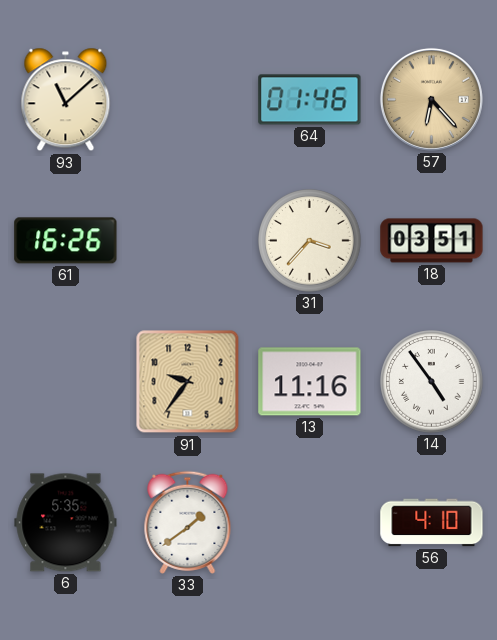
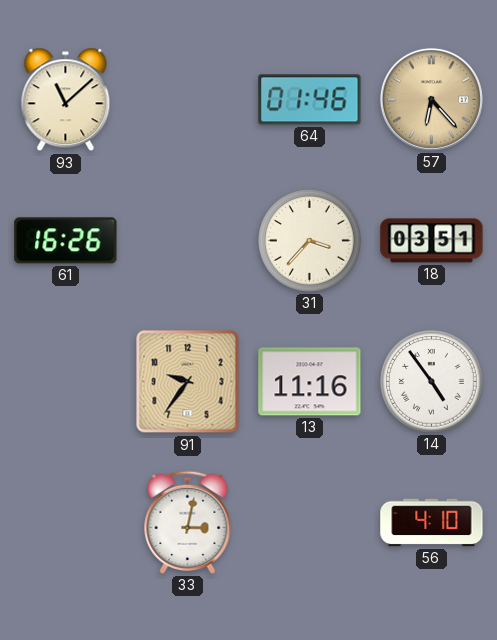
6: 5:35 -> none
33: 1:39 -> 3:02
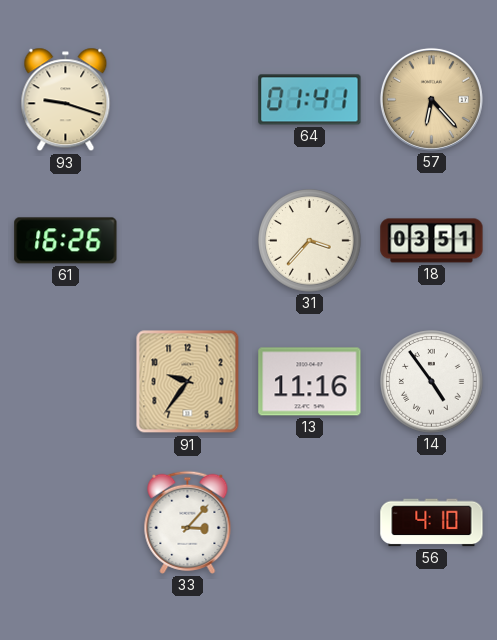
93: 11:08 -> 9:18
64: 01:46 -> 01:41
33: 3:02 -> 3:07
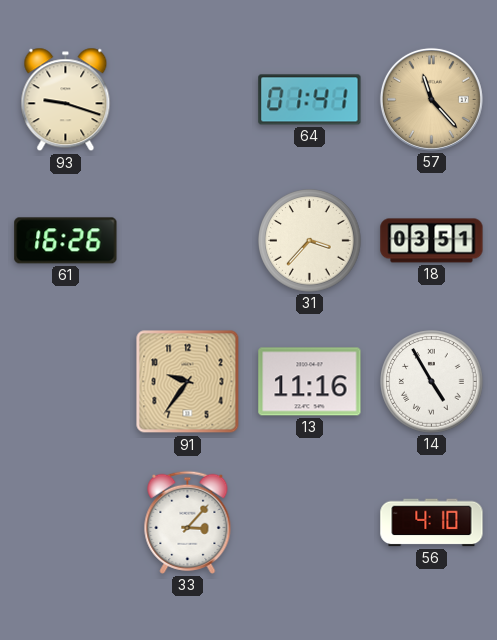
57: 6:23 -> 11:23
14: 4:54 -> 4:55
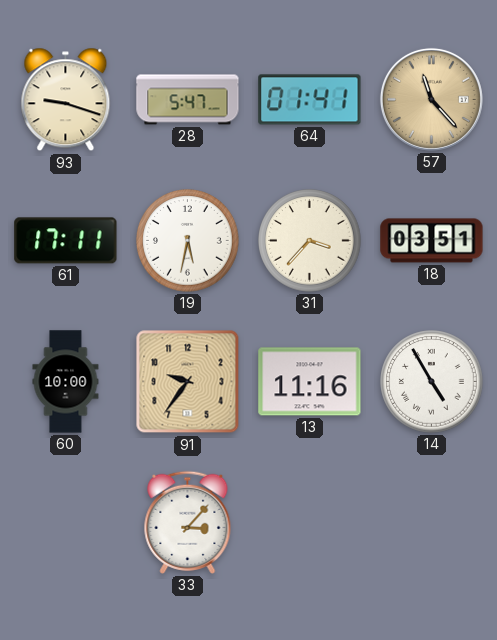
28: none -> 5:47
61: 16:26 -> 17:11
19: none -> 5:32
60: none -> 10:00
56: 4:10 -> none
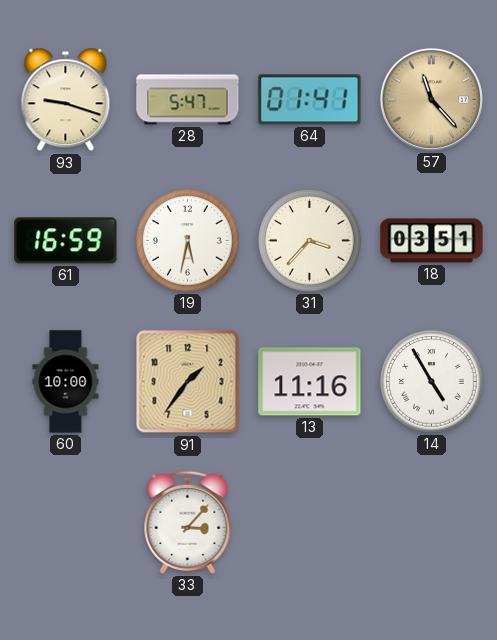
61: 17:11 -> 16:59
91: 9:36 -> 1:36
